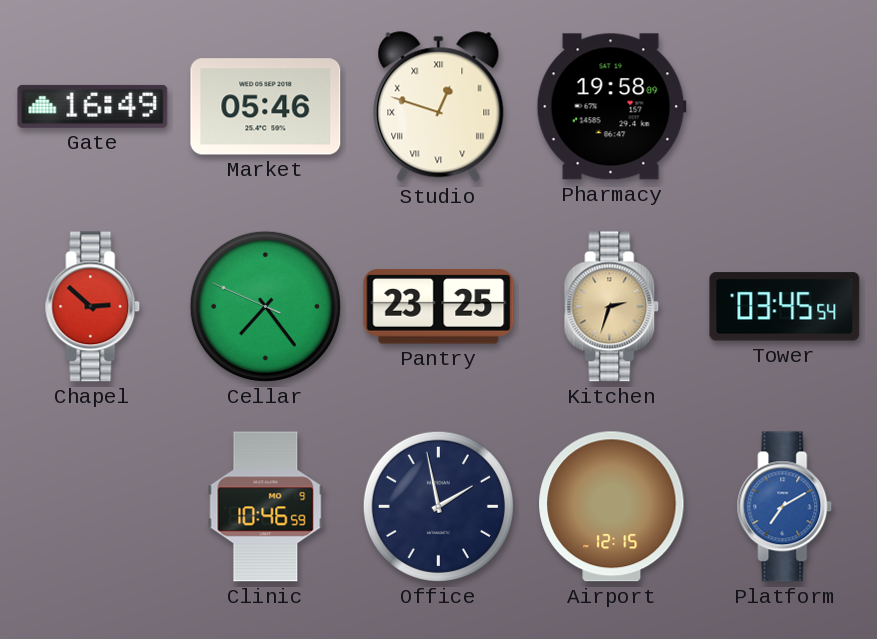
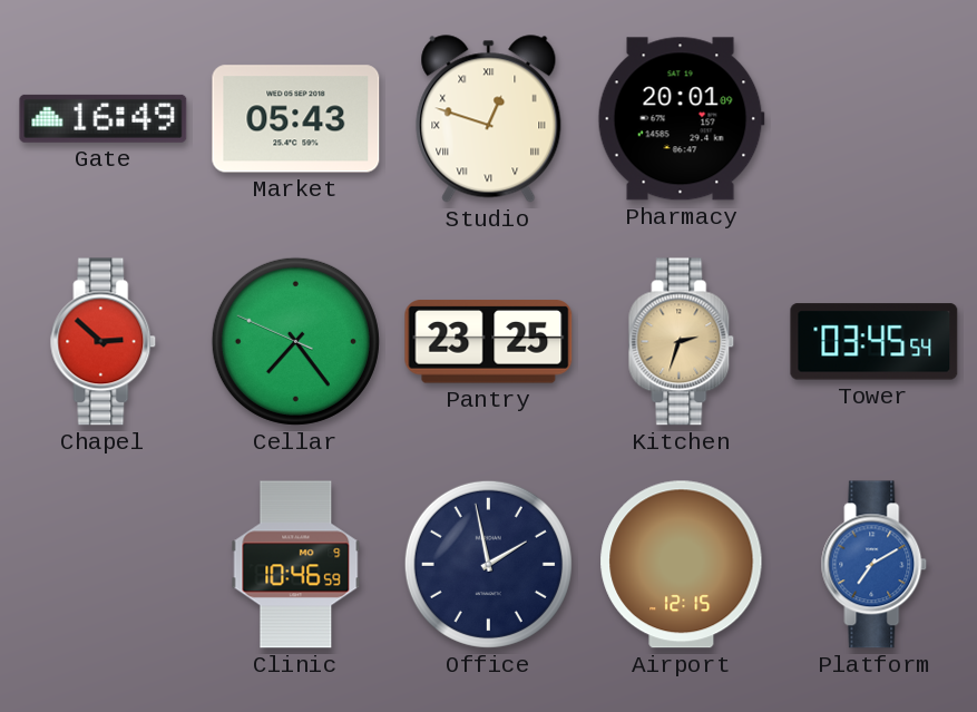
Market: 05:46 -> 05:43
Pharmacy: 19:58 -> 20:01
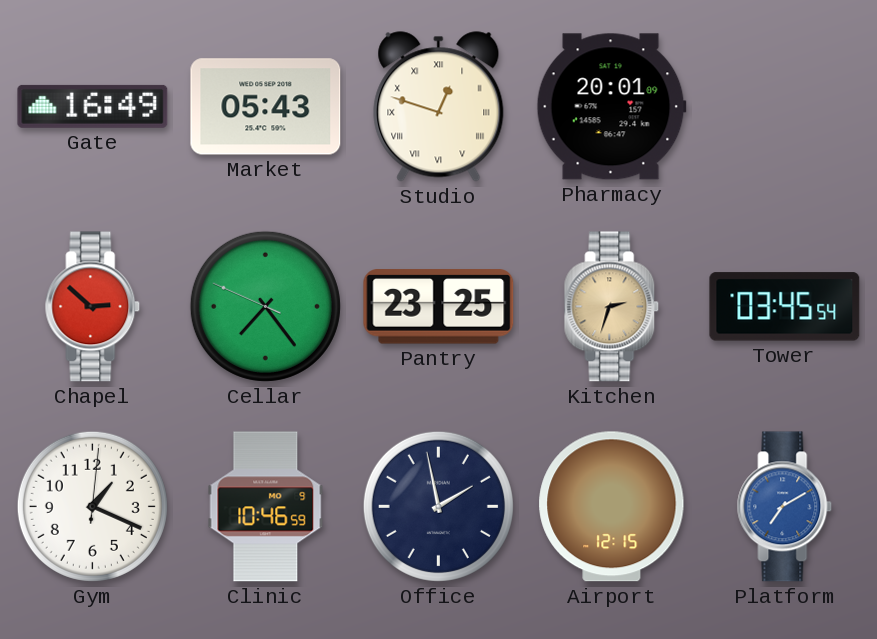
Gym: none -> 1:19
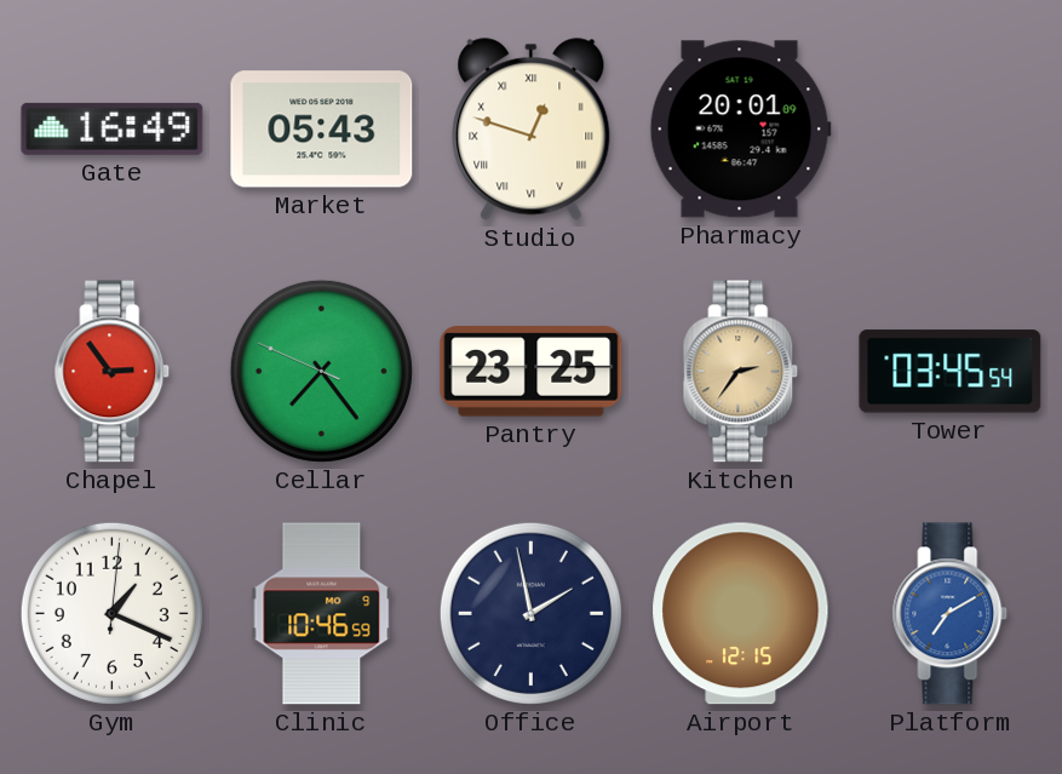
Chapel: 2:52 -> 2:54
Kitchen: 2:33 -> 2:36
